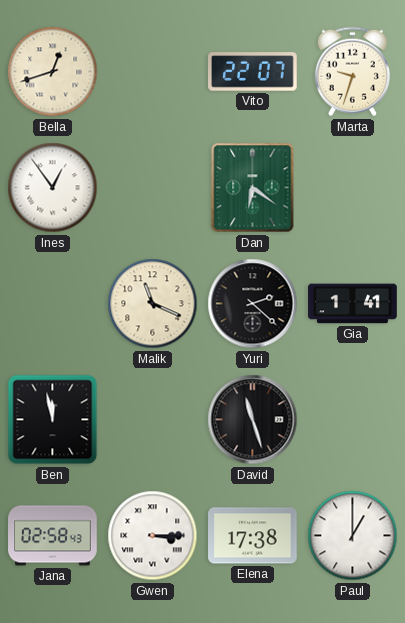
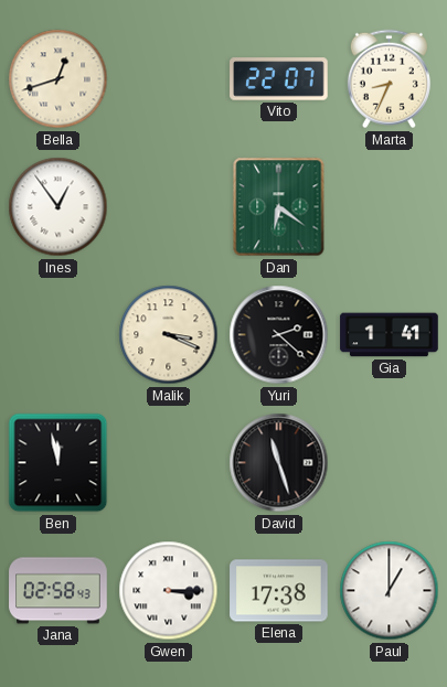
Marta: 9:33 -> 8:34
Malik: 11:19 -> 3:19
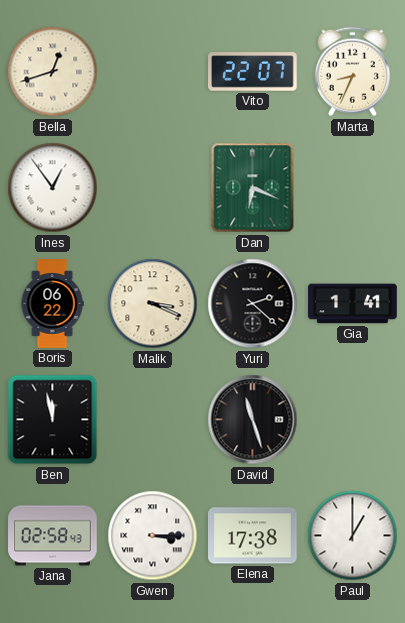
Dan: 6:21 -> 6:19
Boris: none -> 06:22
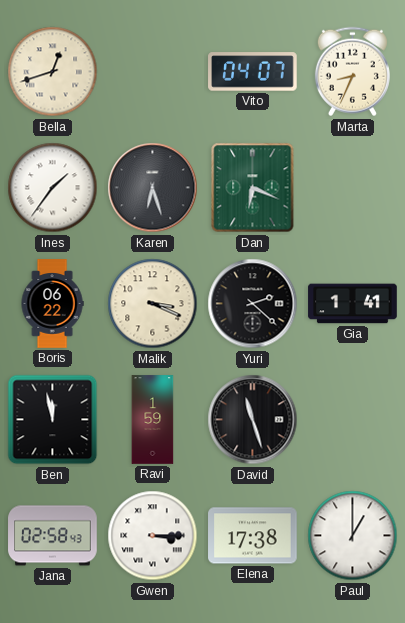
Vito: 22:07 -> 04:07
Ines: 12:54 -> 1:36
Karen: none -> 6:27
Ravi: none -> 1:59
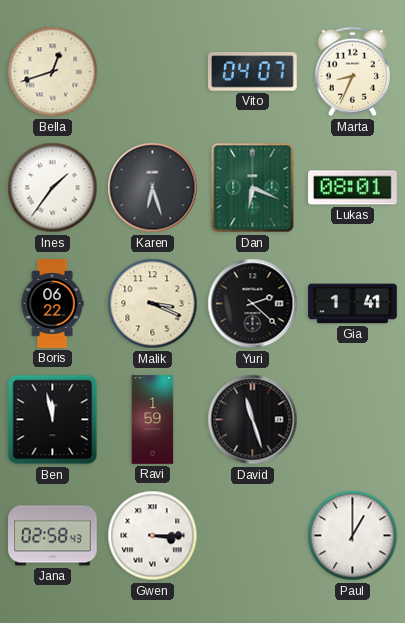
Lukas: none -> 08:01
Elena: 17:38 -> none
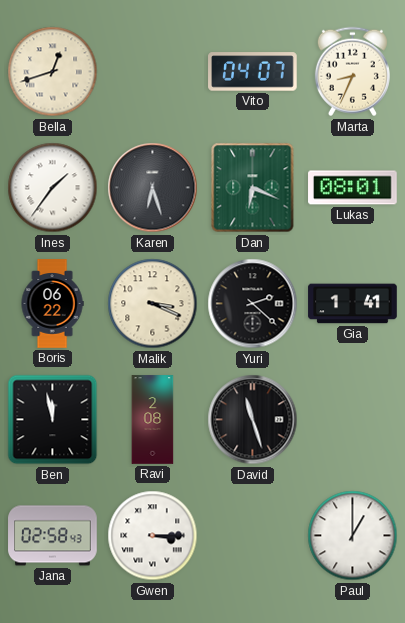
Ravi: 1:59 -> 2:08
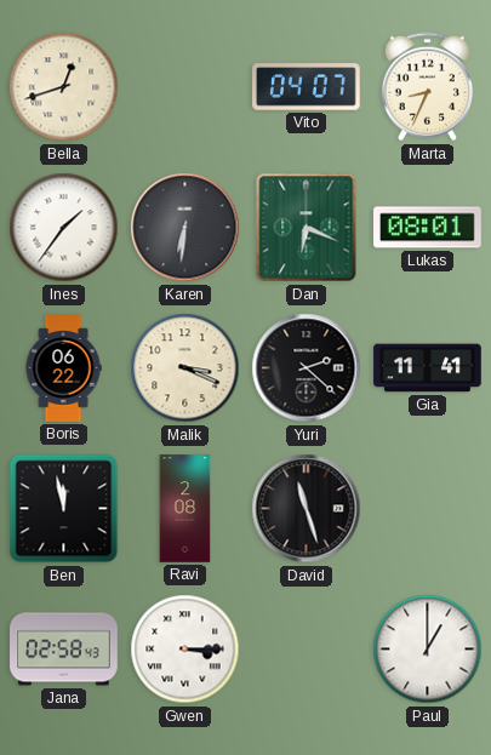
Karen: 6:27 -> 6:31
Gia: 1:41 -> 11:41
